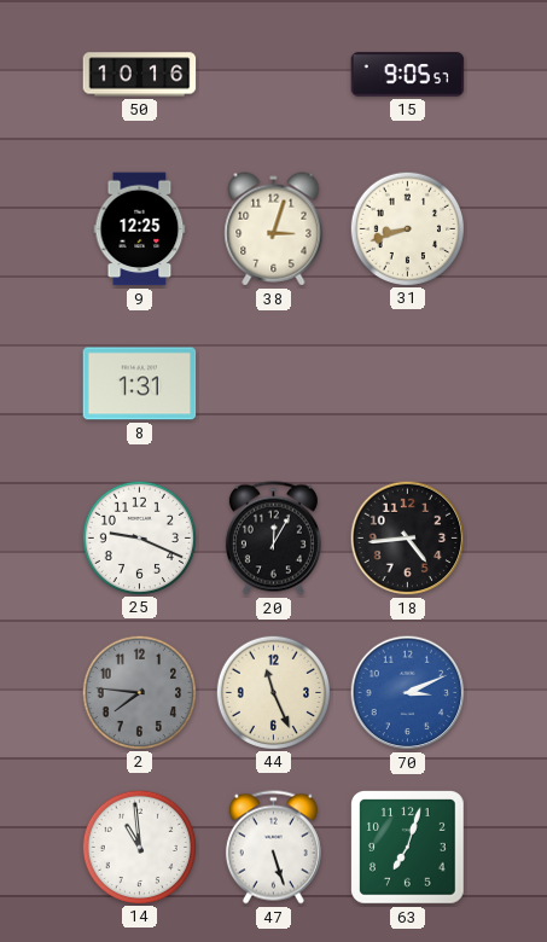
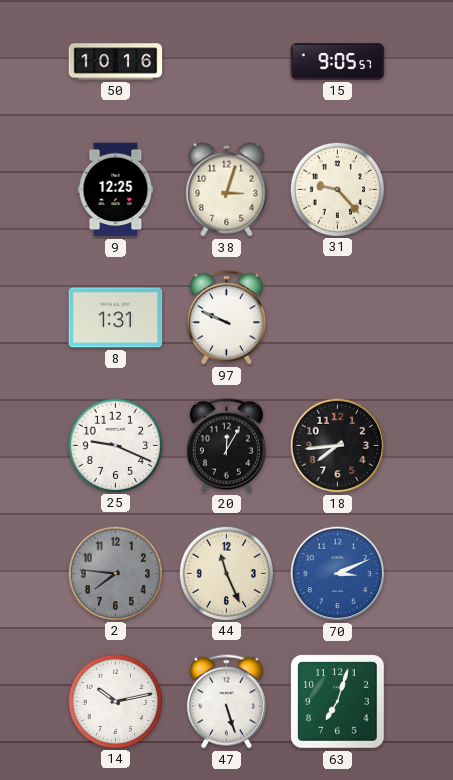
31: 8:42 -> 9:23
97: none -> 9:49
18: 4:44 -> 7:44
14: 10:59 -> 10:13
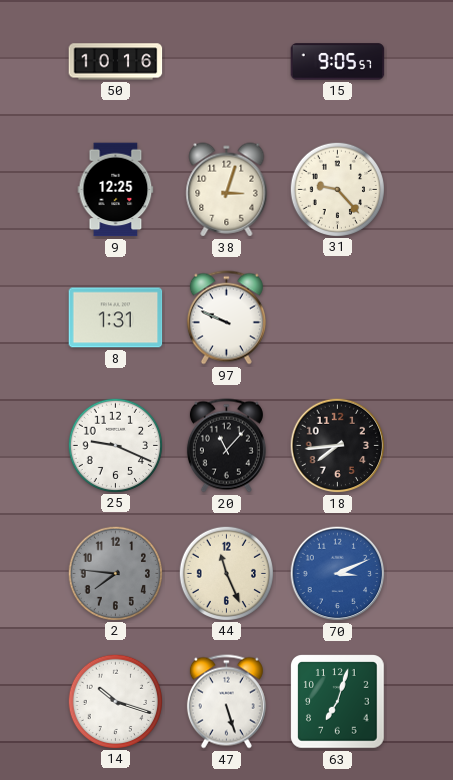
20: 12:05 -> 11:07
14: 10:13 -> 10:18
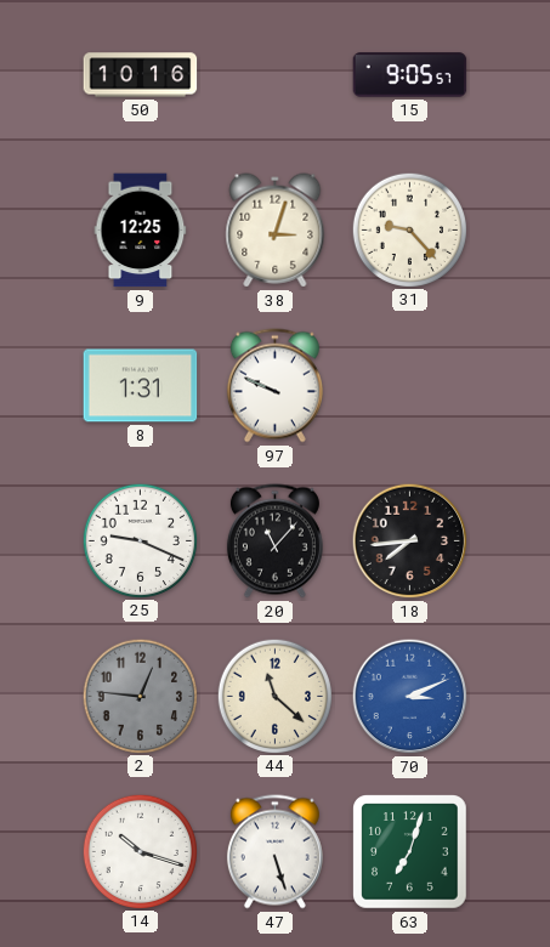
2: 7:46 -> 12:46
44: 11:26 -> 11:22
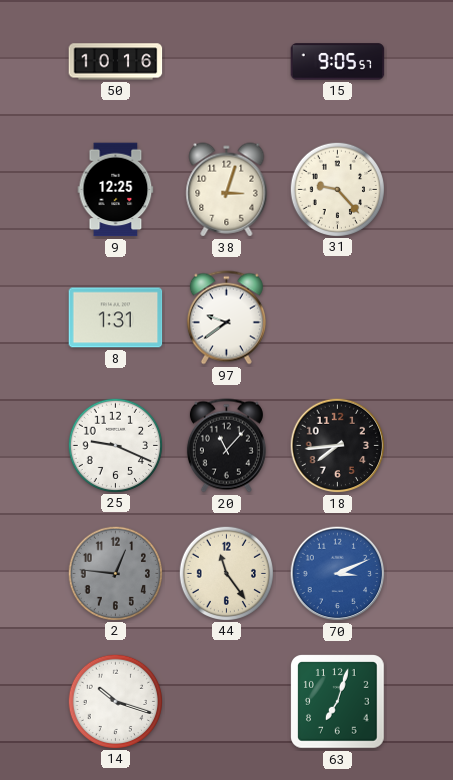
97: 9:49 -> 9:39
44: 11:22 -> 11:24
47: 5:27 -> none
